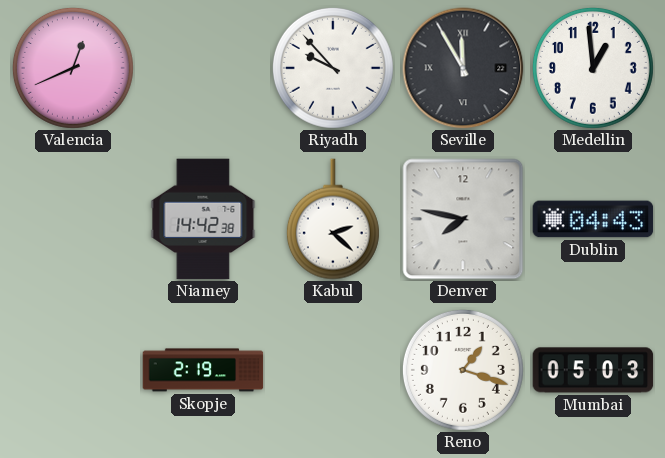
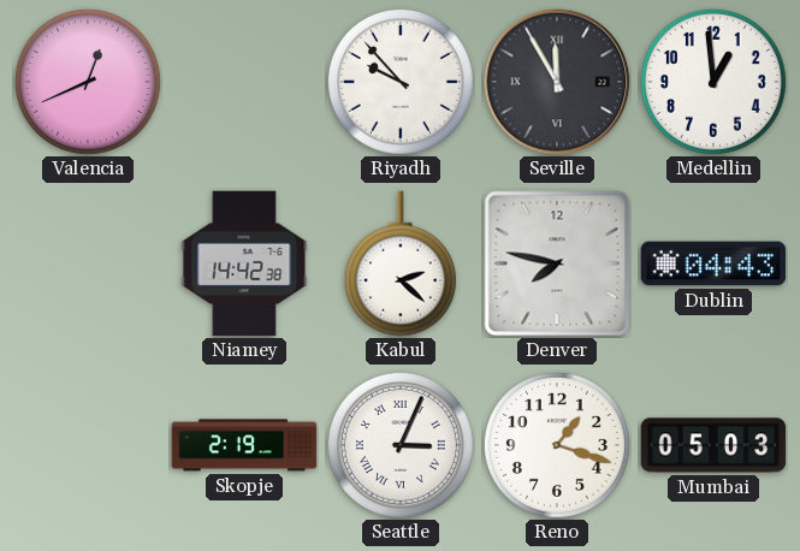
Seattle: none -> 3:04
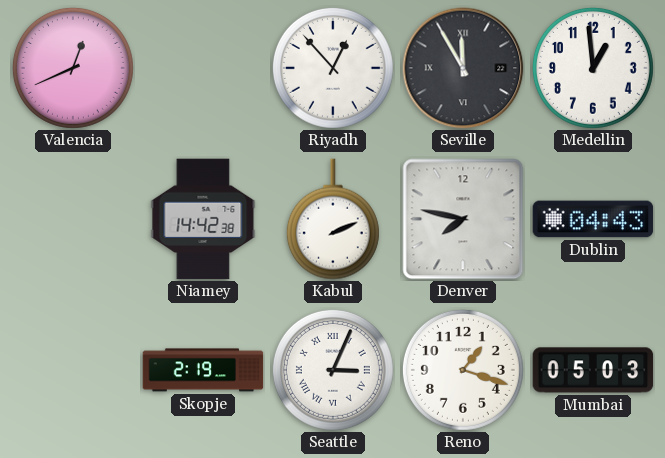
Riyadh: 9:53 -> 12:53
Kabul: 2:22 -> 2:11
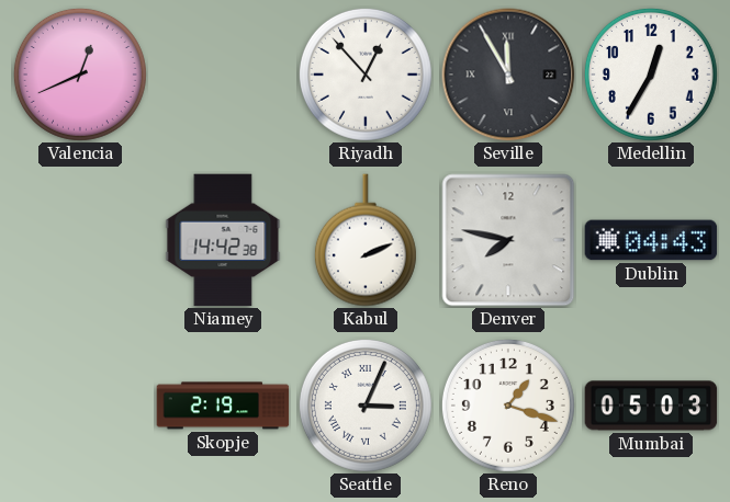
Medellin: 12:59 -> 12:35
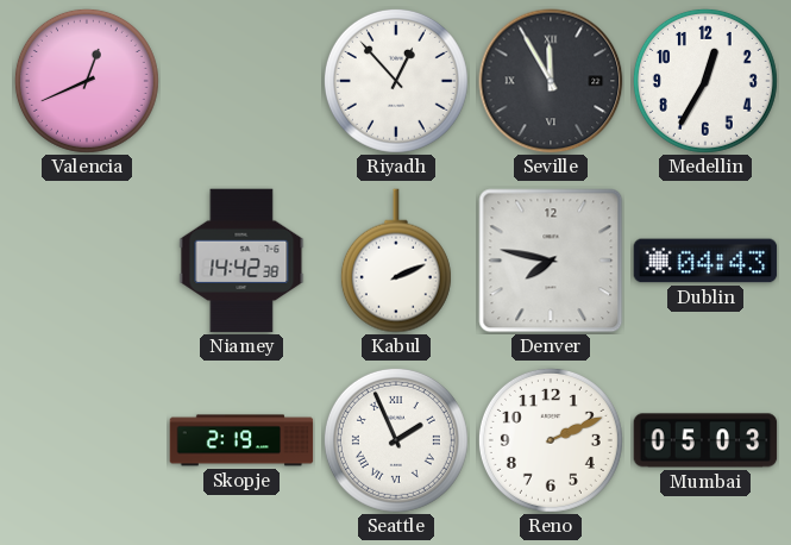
Seattle: 3:04 -> 1:56
Reno: 1:18 -> 2:11
